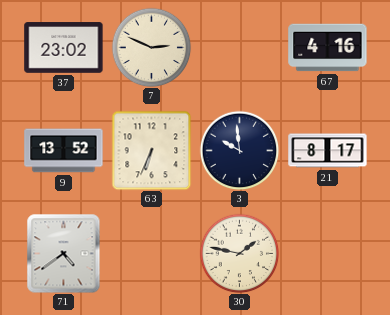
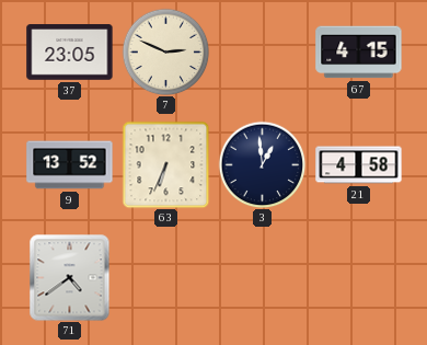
37: 23:02 -> 23:05
67: 4:16 -> 4:15
3: 9:59 -> 12:59
21: 8:17 -> 4:58
30: 1:47 -> none
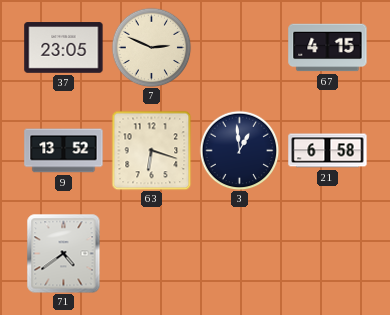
63: 6:34 -> 6:18
21: 4:58 -> 6:58
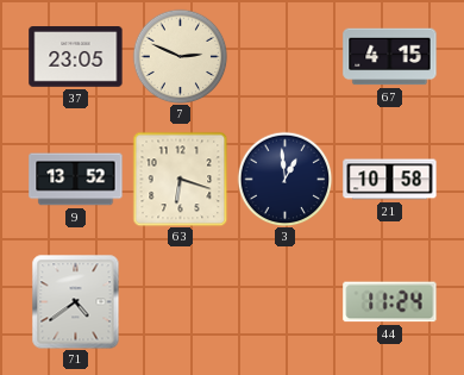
21: 6:58 -> 10:58
44: none -> 11:24
